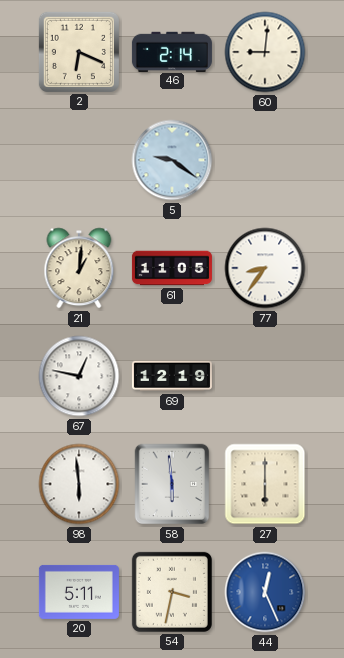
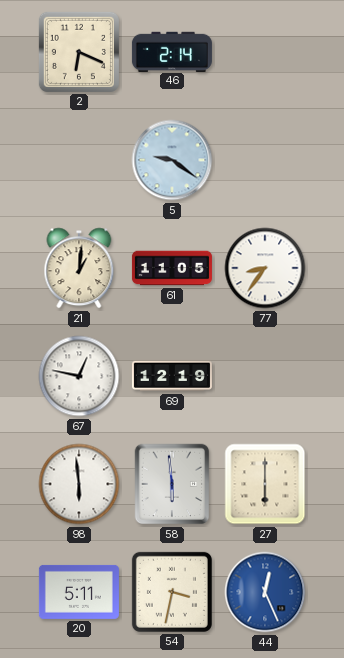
60: 9:01 -> none
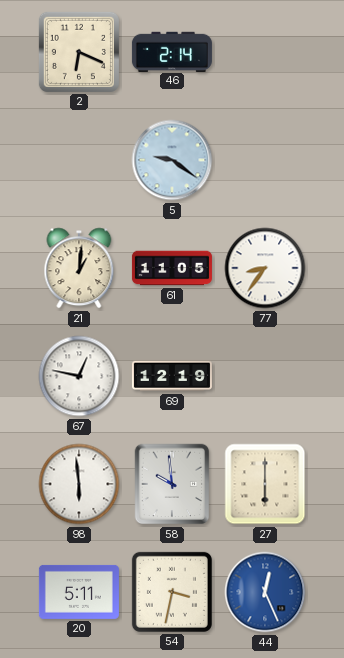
58: 5:59 -> 9:59
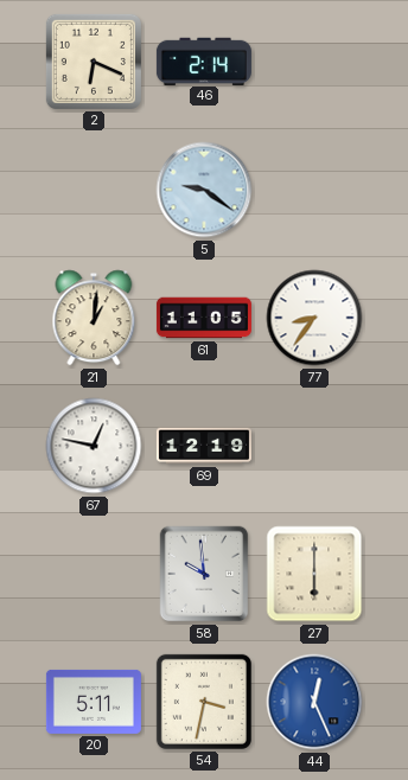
98: 5:59 -> none
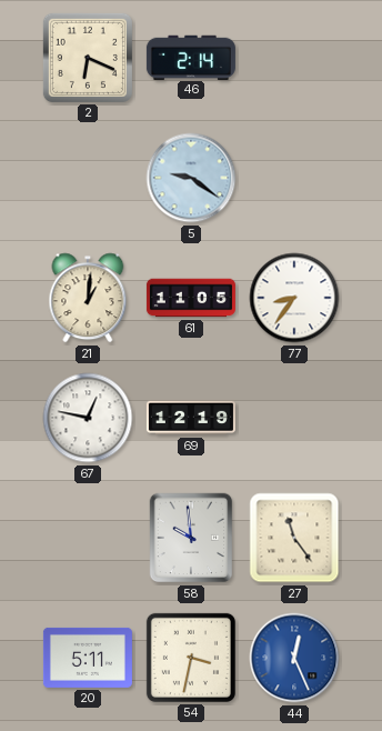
27: 6:00 -> 11:24
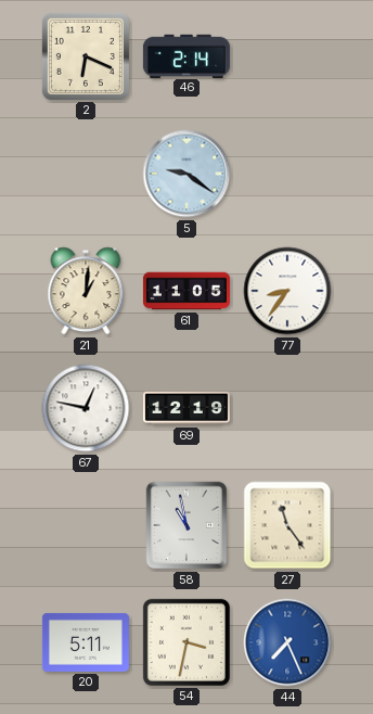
58: 9:59 -> 10:58
44: 12:26 -> 7:26
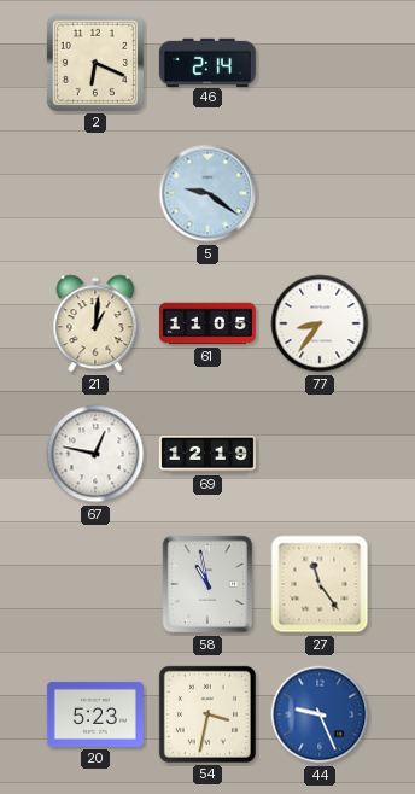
20: 5:11 -> 5:23
44: 7:26 -> 9:26
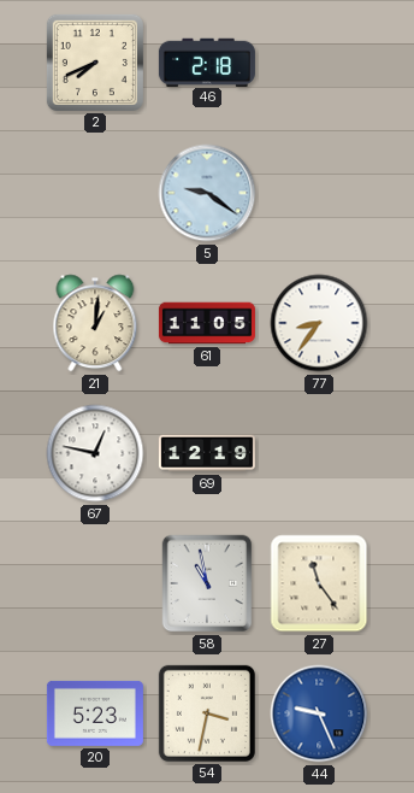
2: 6:19 -> 7:41
46: 2:14 -> 2:18
